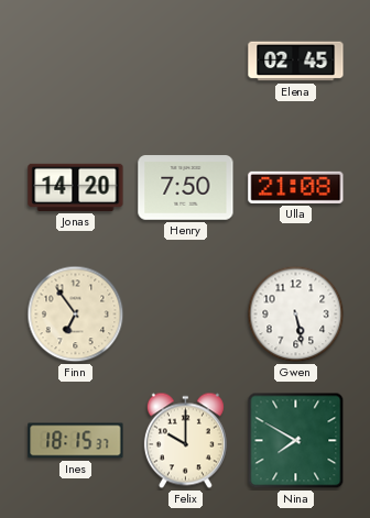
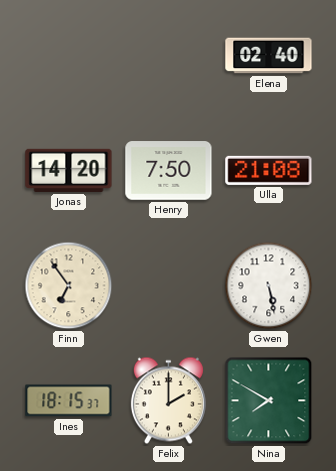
Elena: 02:45 -> 02:40
Felix: 10:00 -> 2:00
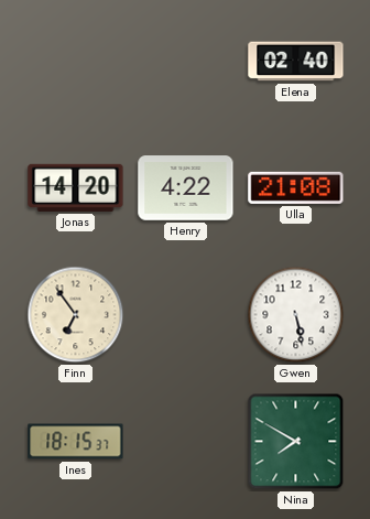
Henry: 7:50 -> 4:22
Felix: 2:00 -> none
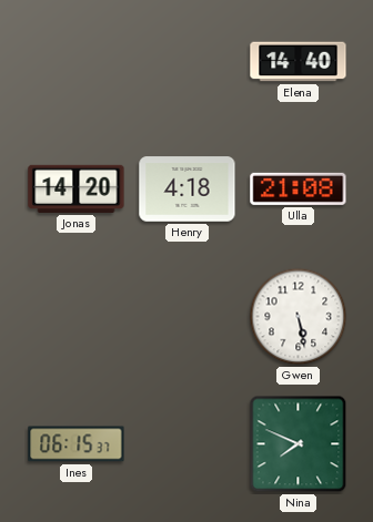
Elena: 02:40 -> 14:40
Henry: 4:22 -> 4:18
Finn: 6:54 -> none
Ines: 18:15 -> 06:15
Nina: 7:50 -> 7:49
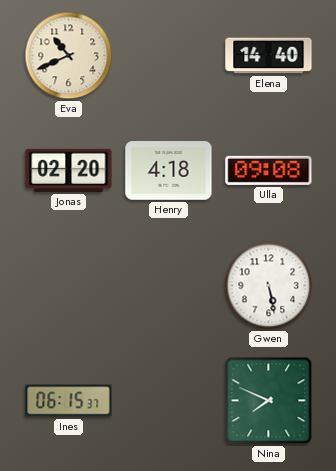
Eva: none -> 10:41
Jonas: 14:20 -> 02:20
Ulla: 21:08 -> 09:08
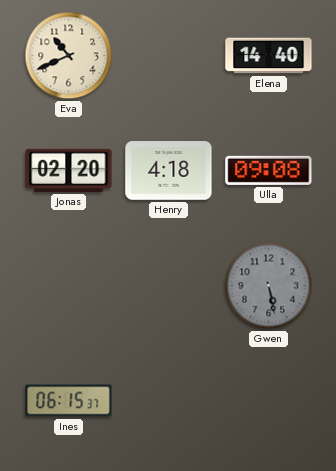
Gwen dial: white -> grey
Nina: 7:49 -> none
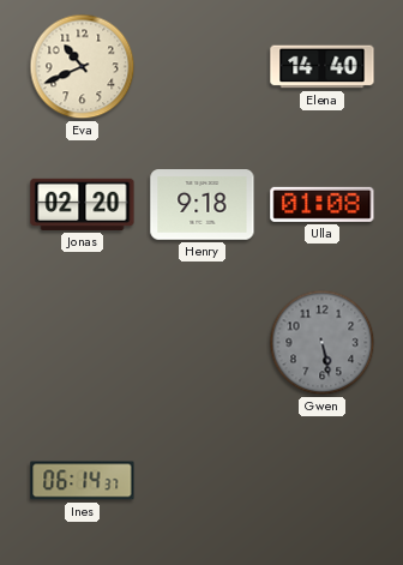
Henry: 4:18 -> 9:18
Ulla: 09:08 -> 01:08
Ines: 06:15 -> 06:14
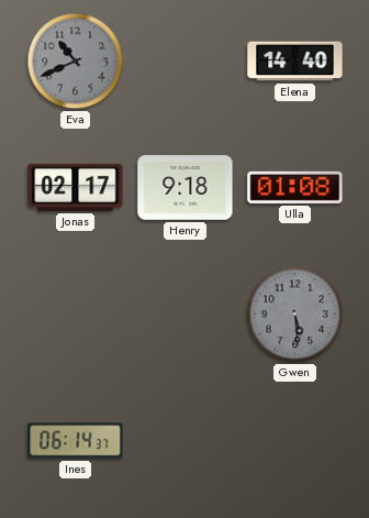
Eva dial: cream -> grey
Jonas: 02:20 -> 02:17
Gwen: 5:28 -> 5:29
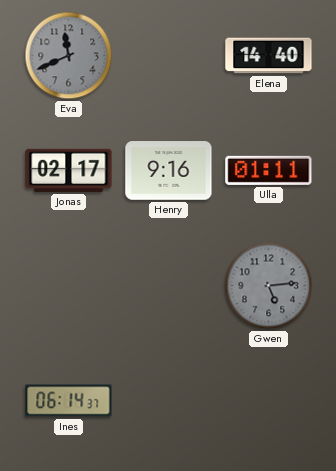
Eva: 10:41 -> 11:41
Henry: 9:18 -> 9:16
Ulla: 01:08 -> 01:11
Gwen: 5:29 -> 5:14
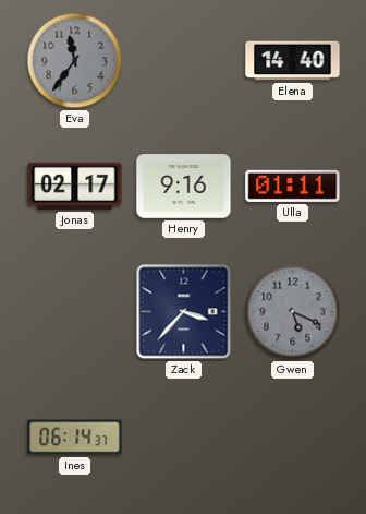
Eva: 11:41 -> 11:36
Zack: none -> 3:37
Gwen: 5:14 -> 5:19
